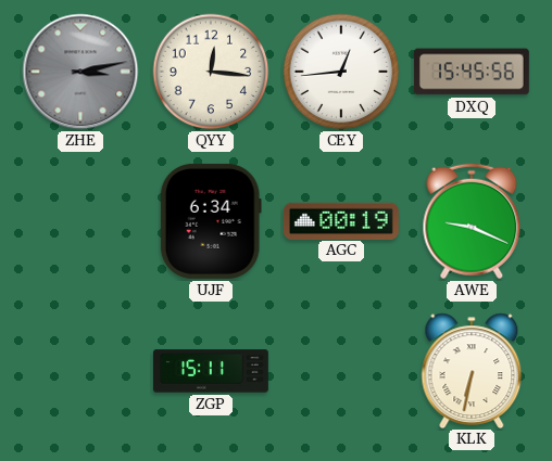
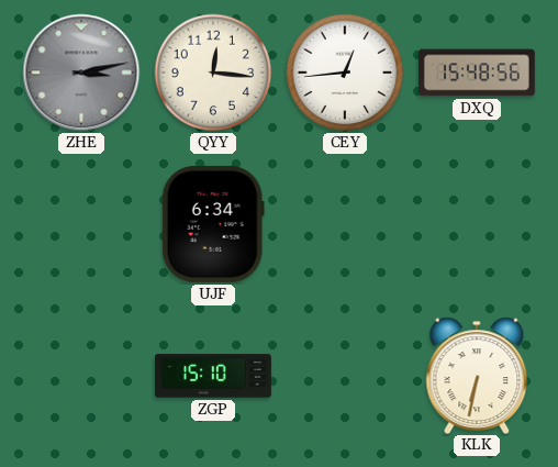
DXQ: 15:45 -> 15:48
AGC: 00:19 -> none
AWE: 9:19 -> none
ZGP: 15:11 -> 15:10
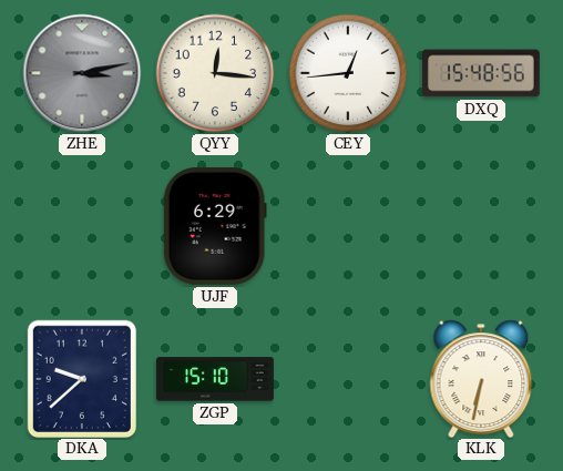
UJF: 6:34 -> 6:29
DKA: none -> 9:38
